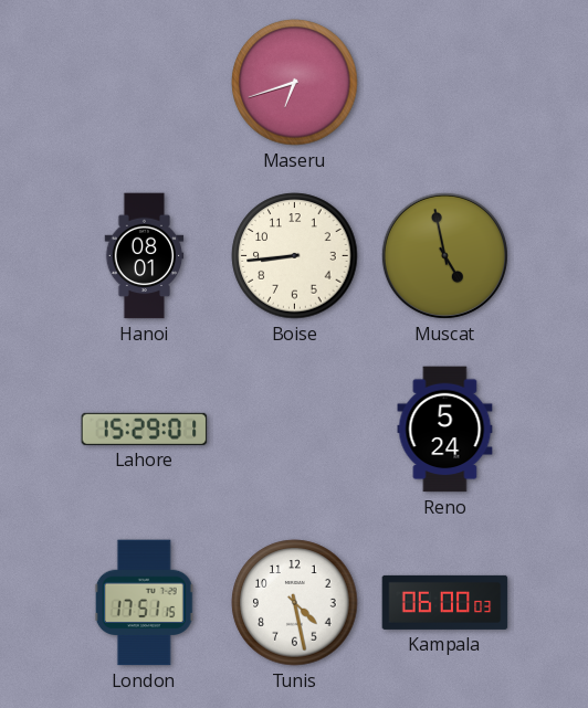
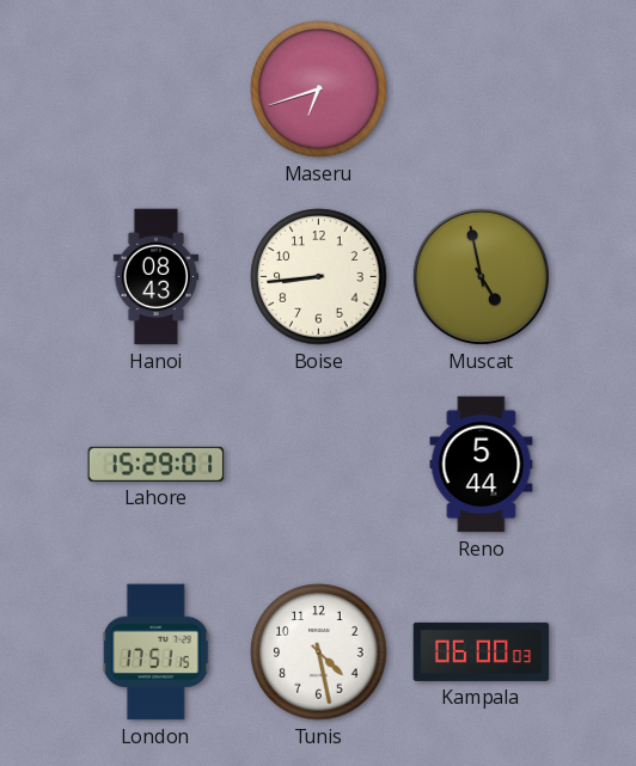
Hanoi: 08:01 -> 08:43
Reno: 5:24 -> 5:44
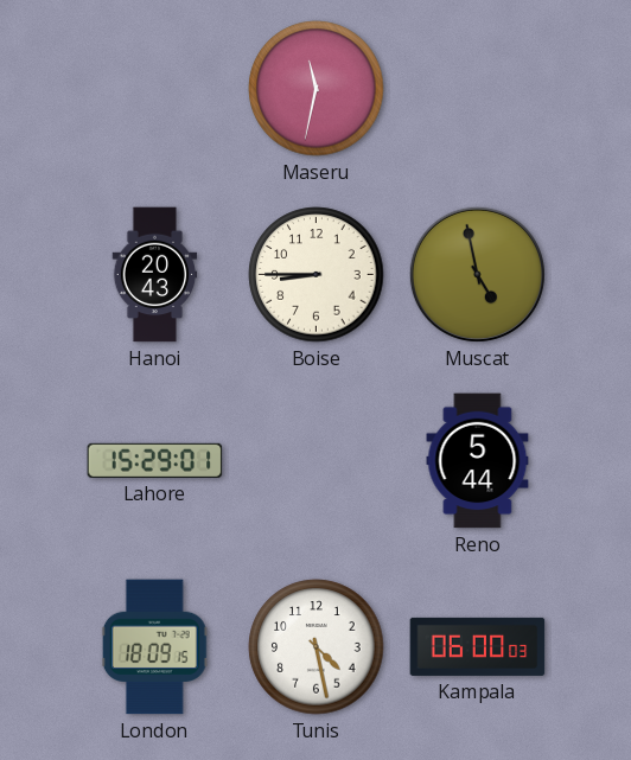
Maseru: 6:42 -> 11:32
Hanoi: 08:43 -> 20:43
Boise: 8:44 -> 8:45
London: 17:51 -> 18:09
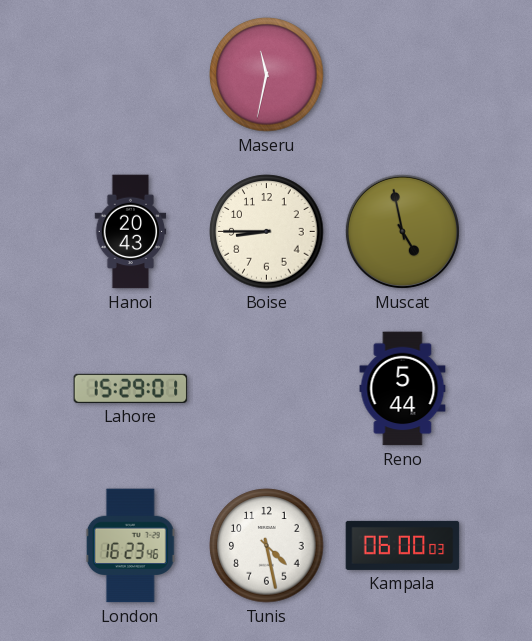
London: 18:09 -> 16:23
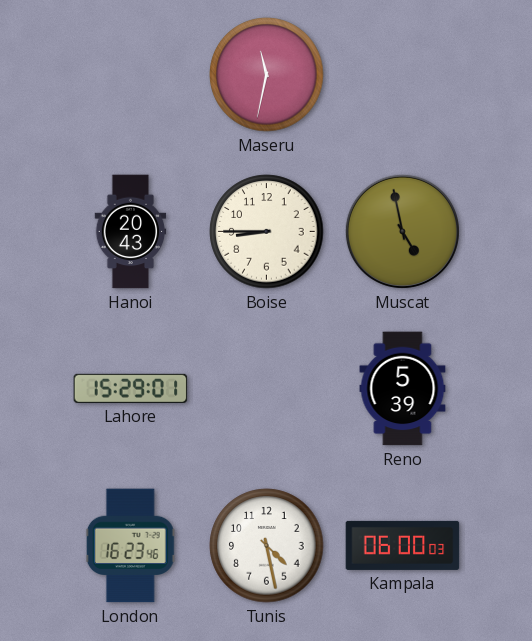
Reno: 5:44 -> 5:39
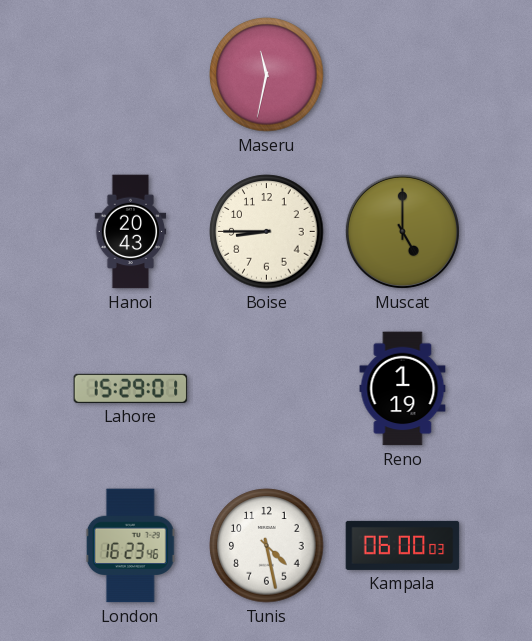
Muscat: 4:58 -> 5:00
Reno: 5:39 -> 1:19
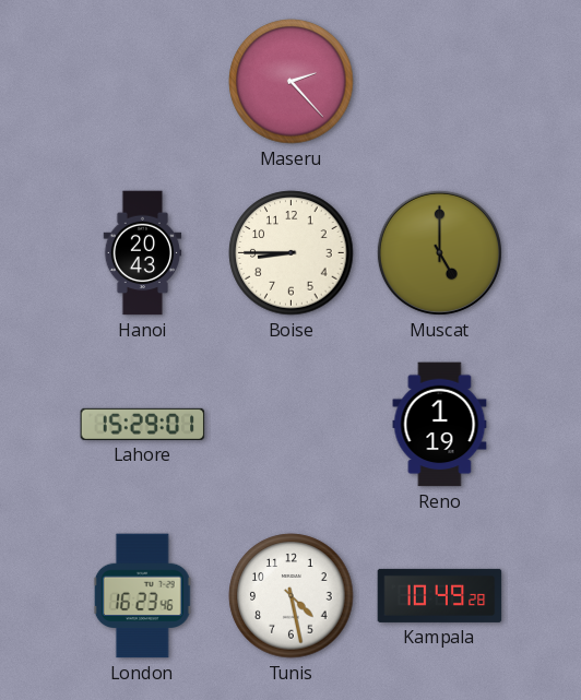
Maseru: 11:32 -> 2:23
Kampala: 06:00 -> 10:49
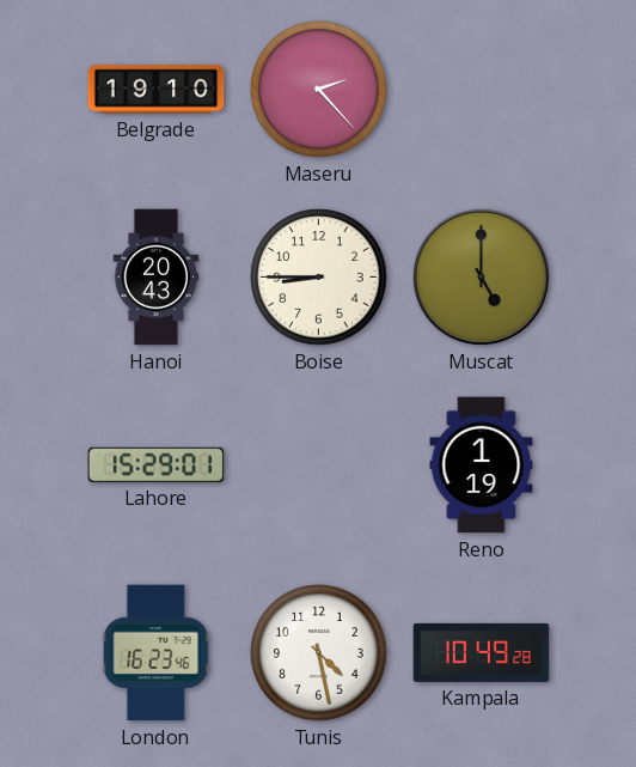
Belgrade: none -> 19:10
